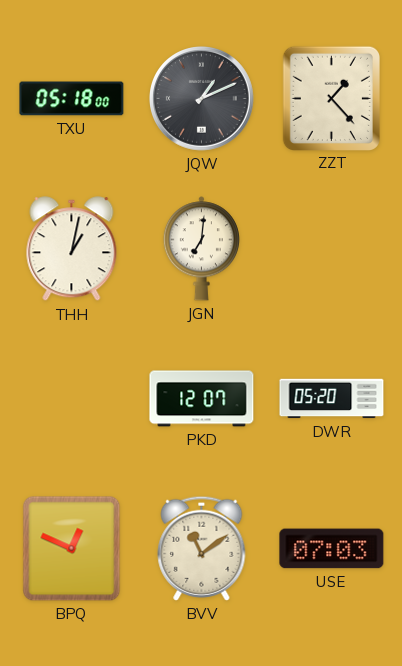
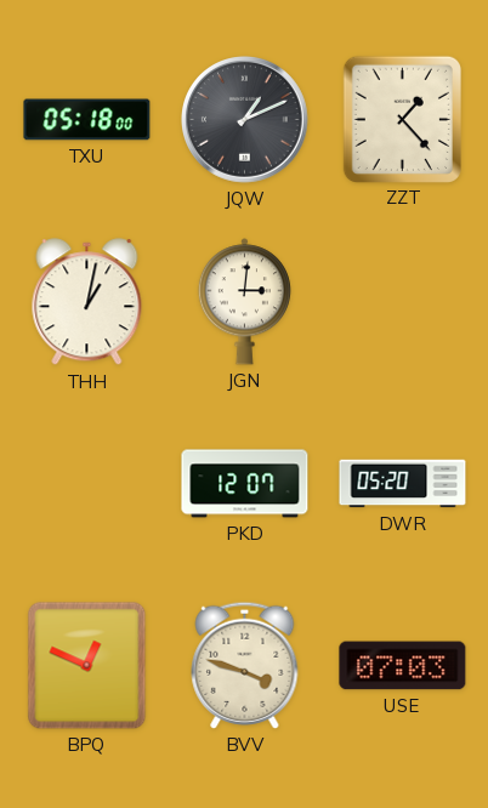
JGN: 7:01 -> 3:01
BVV: 11:09 -> 3:48
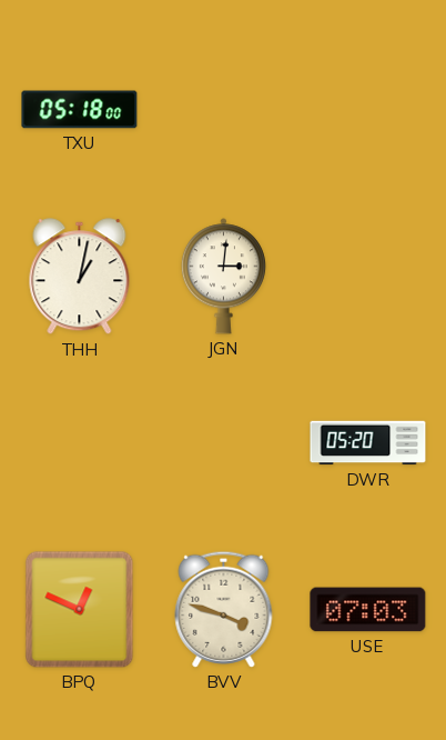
JQW: 1:11 -> none
ZZT: 1:23 -> none
PKD: 12:07 -> none
